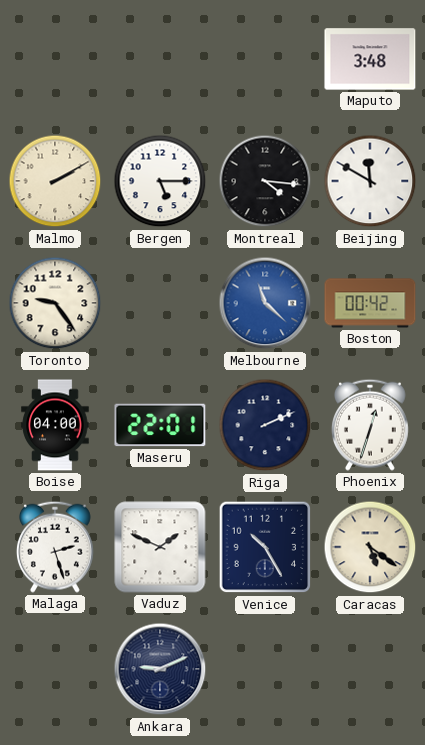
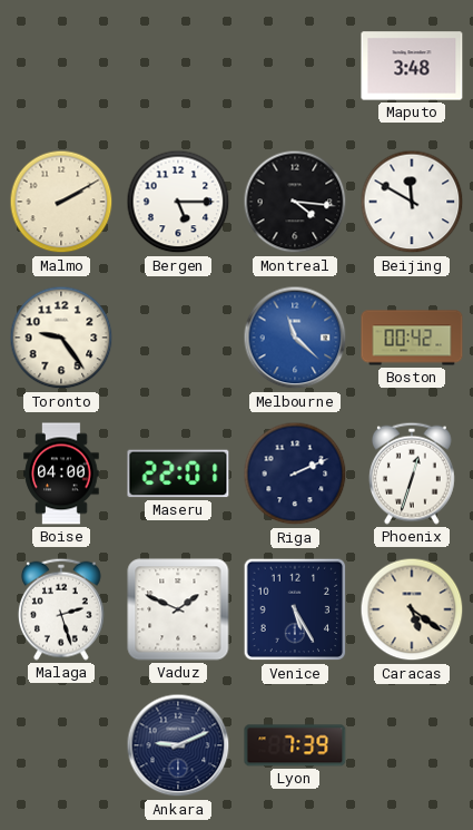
Venice: 10:25 -> 5:25
Lyon: none -> 7:39
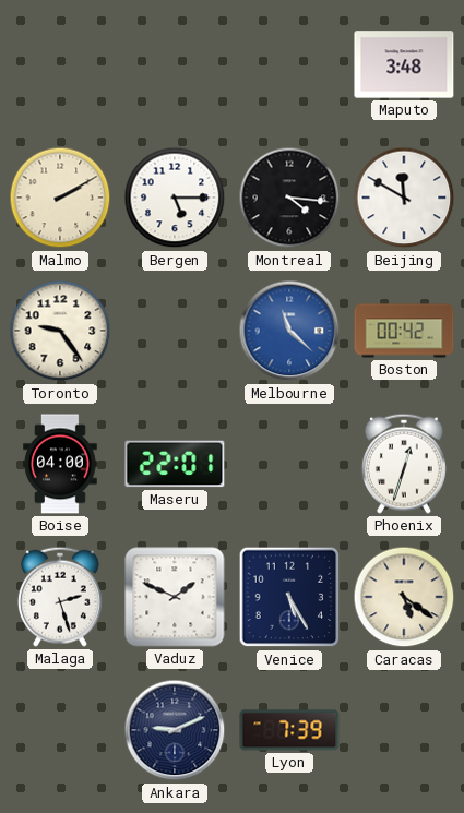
Riga: 2:11 -> none
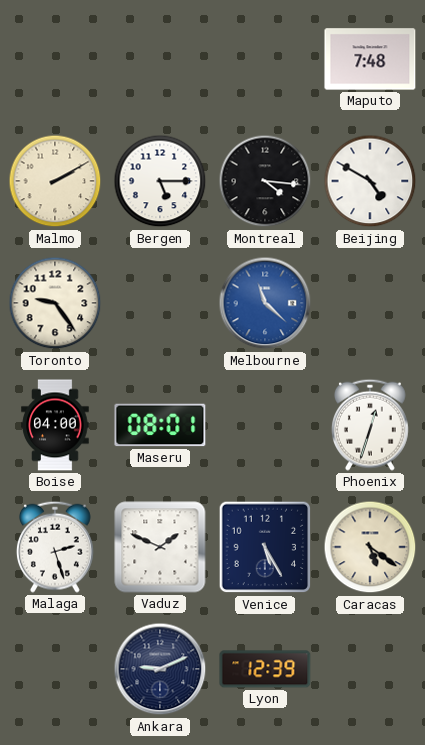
Maputo: 3:48 -> 7:48
Beijing: 11:50 -> 4:50
Boston: 00:42 -> none
Maseru: 22:01 -> 08:01
Lyon: 7:39 -> 12:39
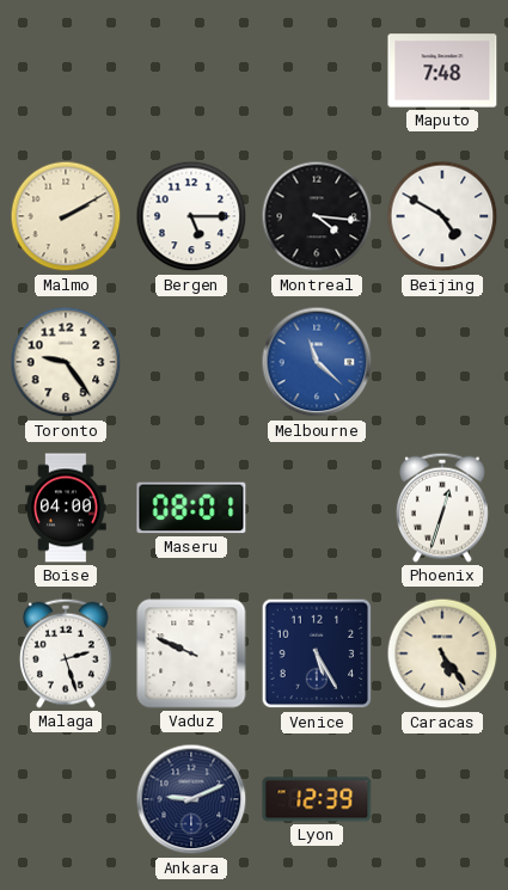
Vaduz: 1:49 -> 9:49
Caracas: 5:21 -> 5:24
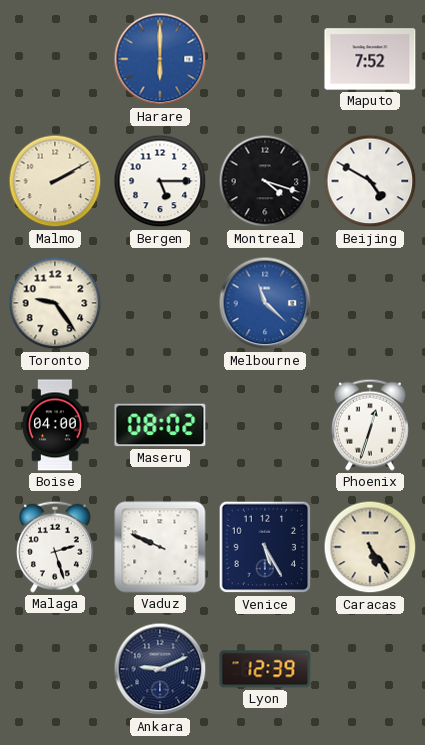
Harare: none -> 6:00
Maputo: 7:48 -> 7:52
Montreal: 4:16 -> 4:18
Maseru: 08:01 -> 08:02
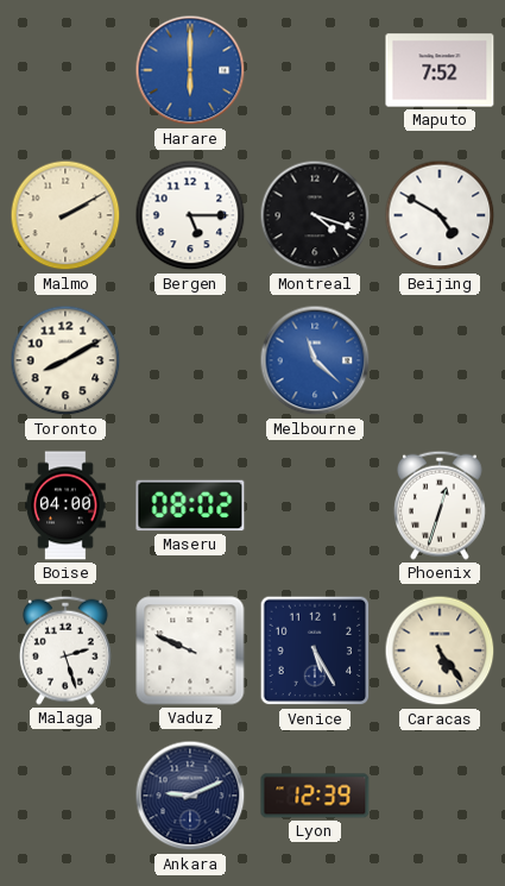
Toronto: 9:24 -> 8:10
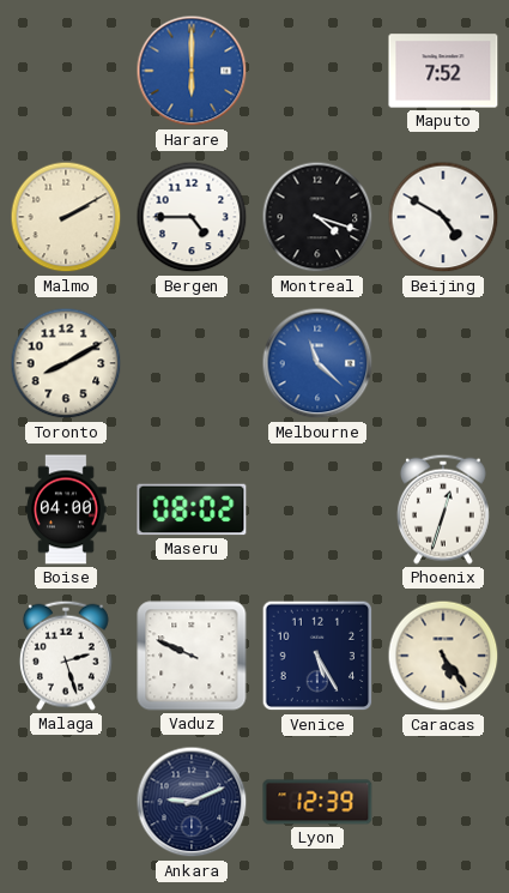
Bergen: 5:15 -> 4:45
